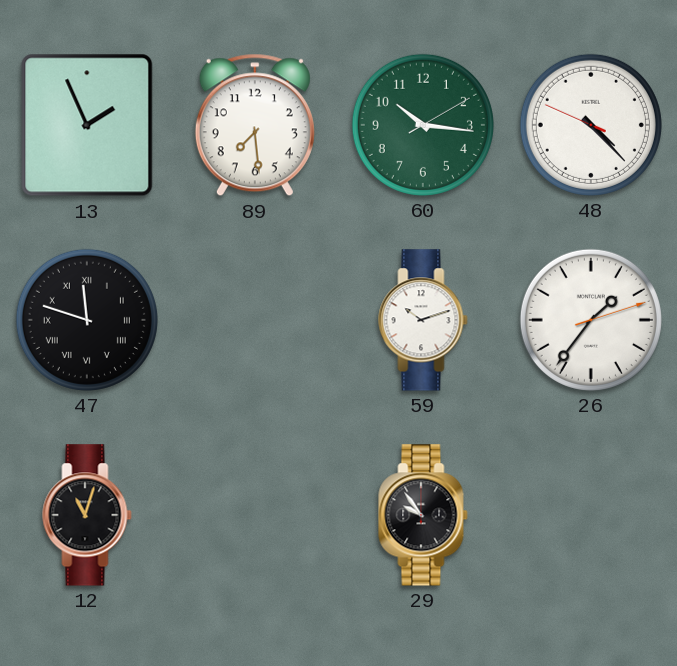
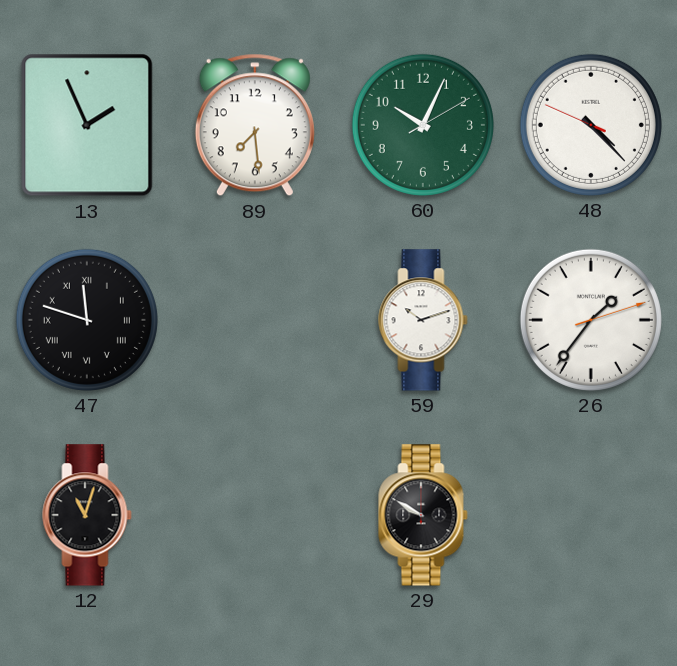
60: 10:16 -> 10:04
29: 9:54 -> 9:50
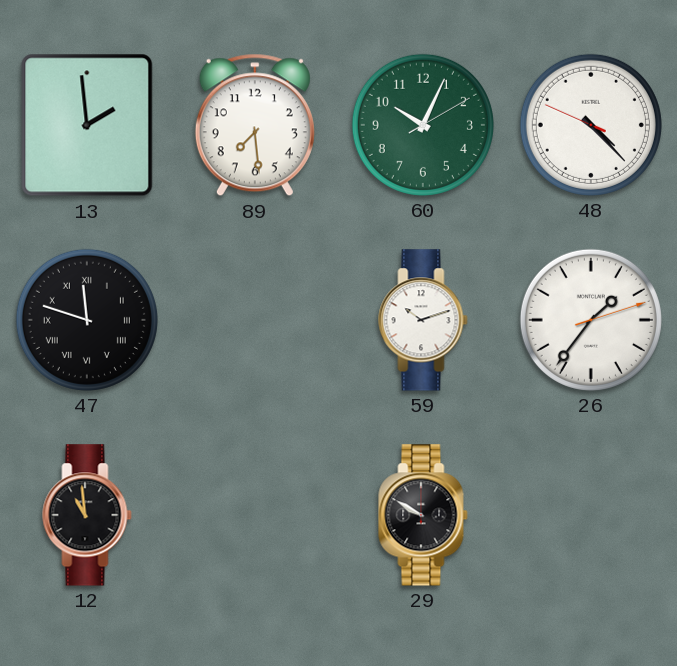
13: 1:56 -> 1:59
12: 11:03 -> 10:59
